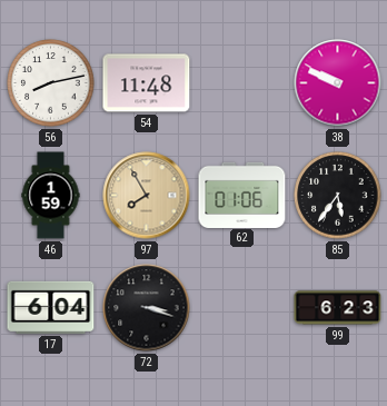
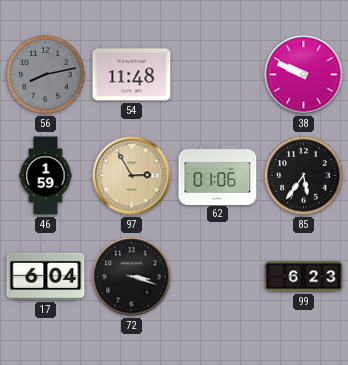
56 dial: white -> grey
97: 7:55 -> 2:55
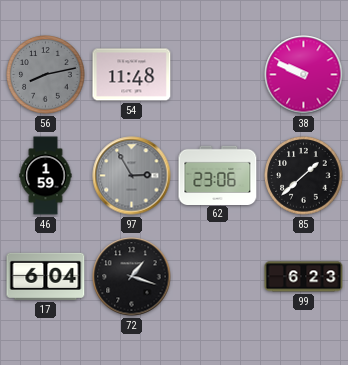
97 dial: champagne -> grey
62: 01:06 -> 23:06
85: 5:36 -> 1:38
72: 3:18 -> 1:18
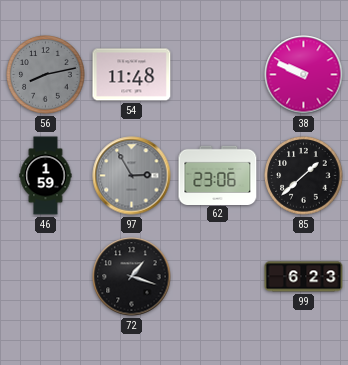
17: 6:04 -> none
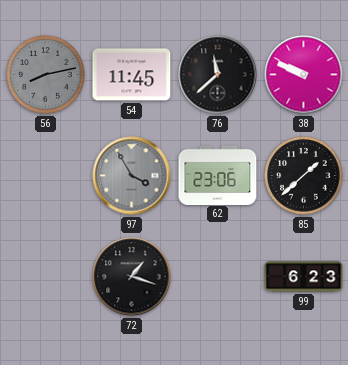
54: 11:48 -> 11:45
76: none -> 11:38
46: 1:59 -> none
97: 2:55 -> 3:55
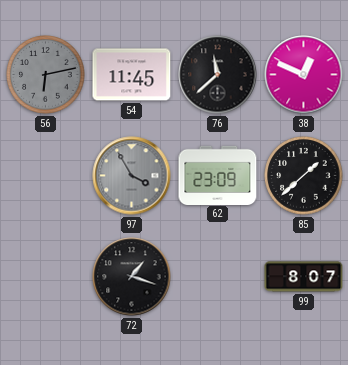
56: 8:13 -> 6:13
38: 9:49 -> 12:49
62: 23:06 -> 23:09
99: 6:23 -> 8:07
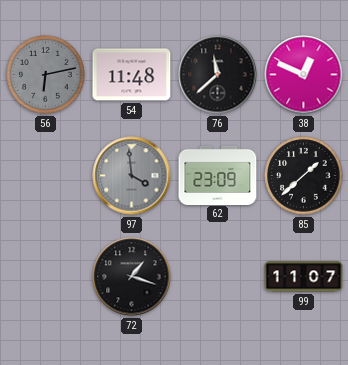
54: 11:45 -> 11:48
97: 3:55 -> 3:59
99: 8:07 -> 11:07
